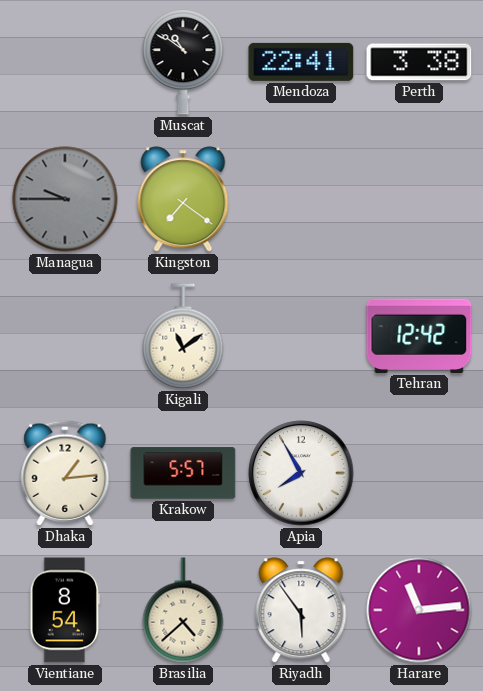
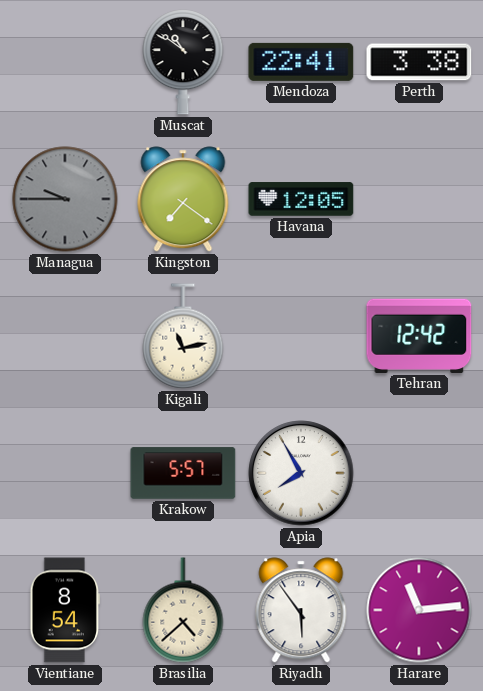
Havana: none -> 12:05
Kigali: 11:09 -> 11:13
Dhaka: 1:14 -> none
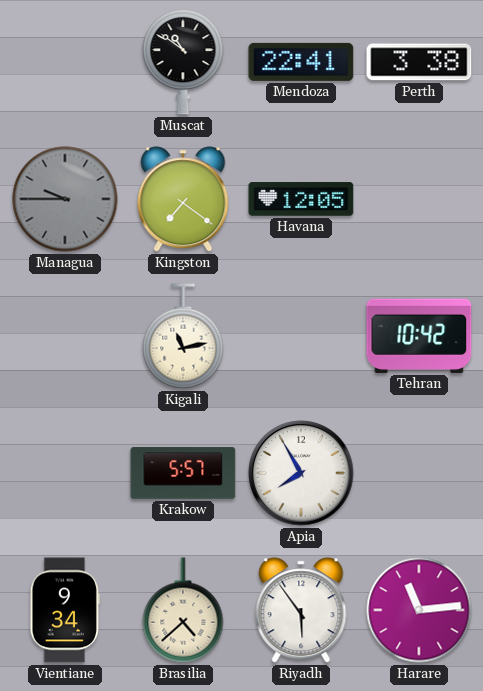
Tehran: 12:42 -> 10:42
Vientiane: 8:54 -> 9:34
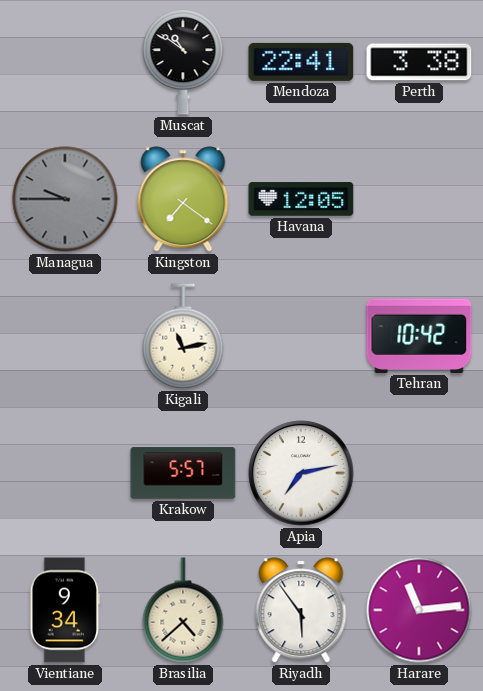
Apia: 7:55 -> 7:13
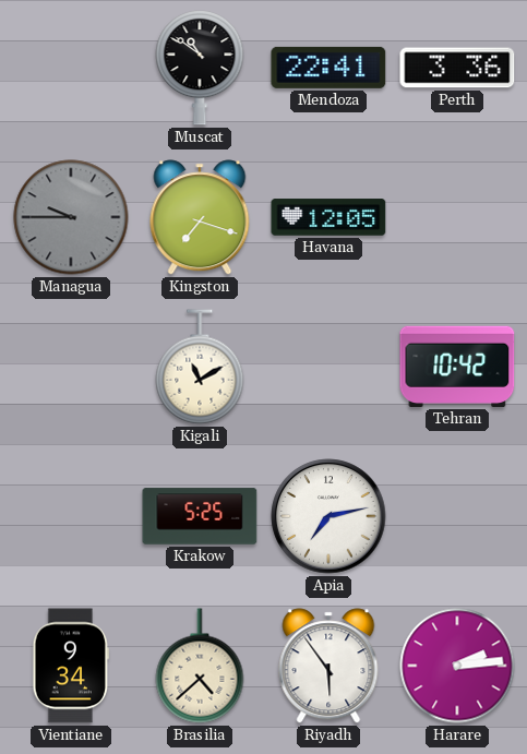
Perth: 3:38 -> 3:36
Kingston: 7:21 -> 7:18
Kigali: 11:13 -> 11:10
Krakow: 5:57 -> 5:25
Harare: 11:14 -> 2:14
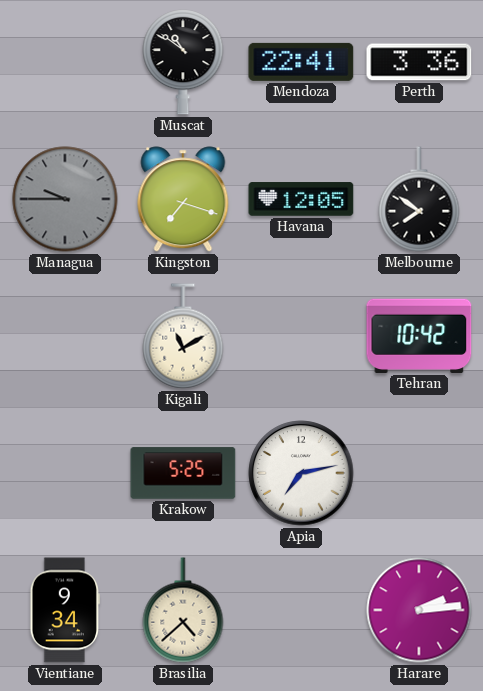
Melbourne: none -> 7:51
Riyadh: 5:54 -> none
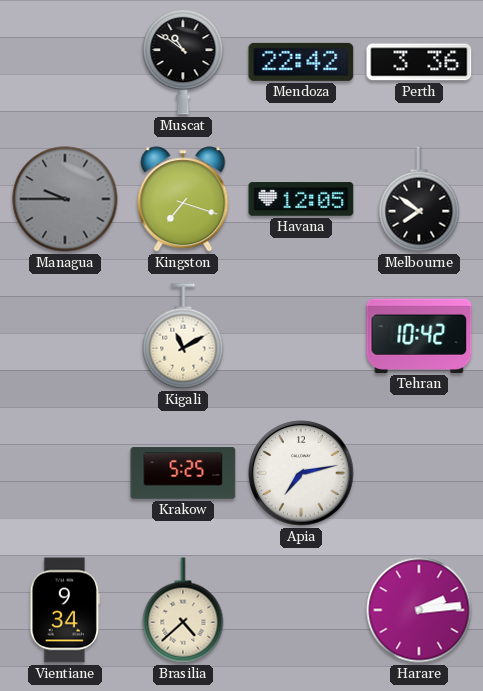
Mendoza: 22:41 -> 22:42
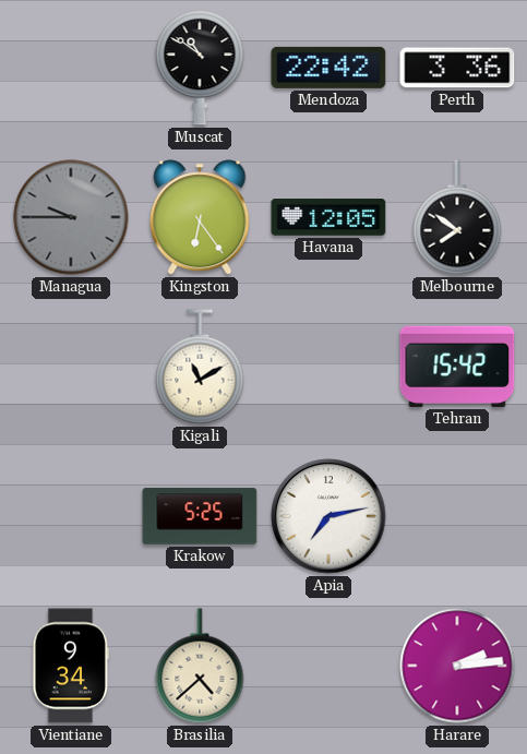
Kingston: 7:18 -> 6:24
Tehran: 10:42 -> 15:42
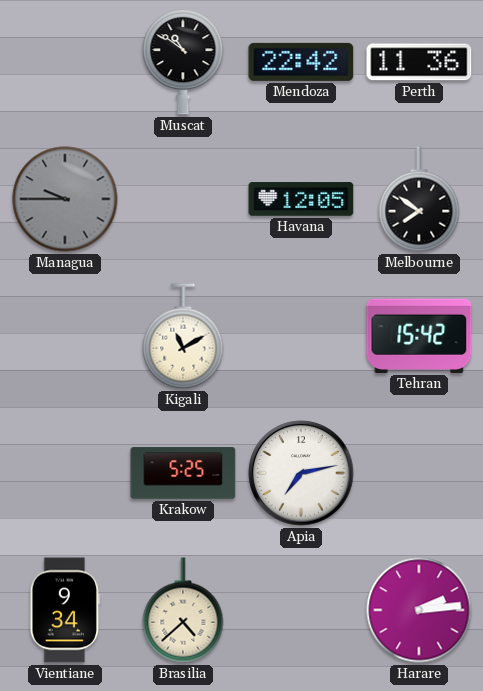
Perth: 3:36 -> 11:36
Kingston: 6:24 -> none
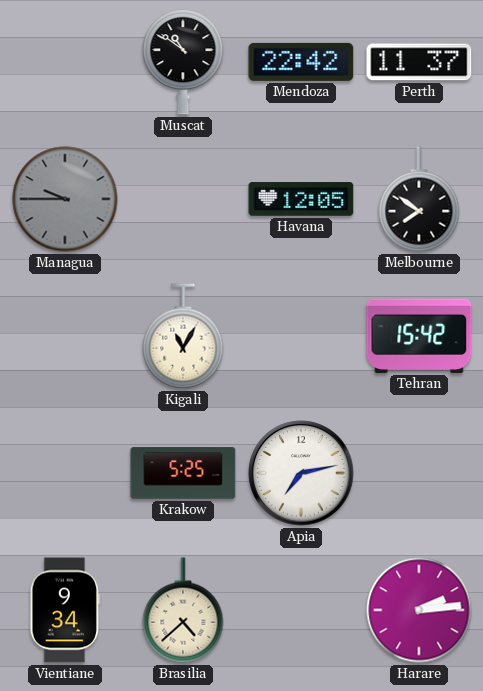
Perth: 11:36 -> 11:37
Kigali: 11:10 -> 11:05
